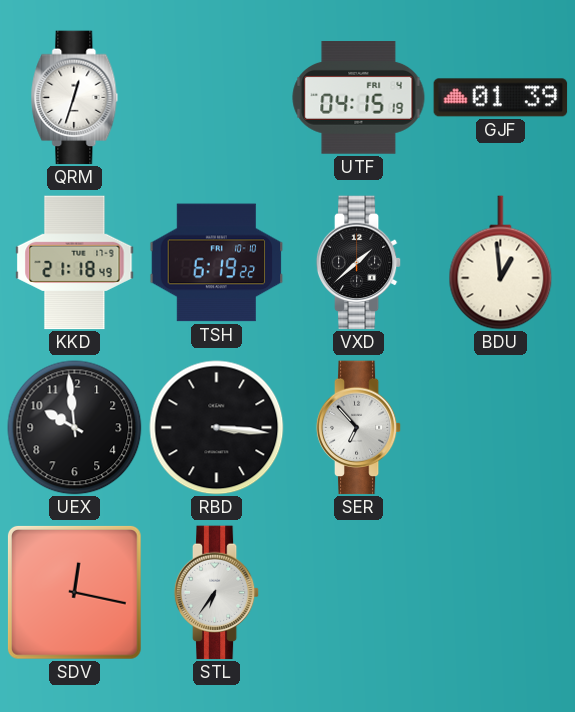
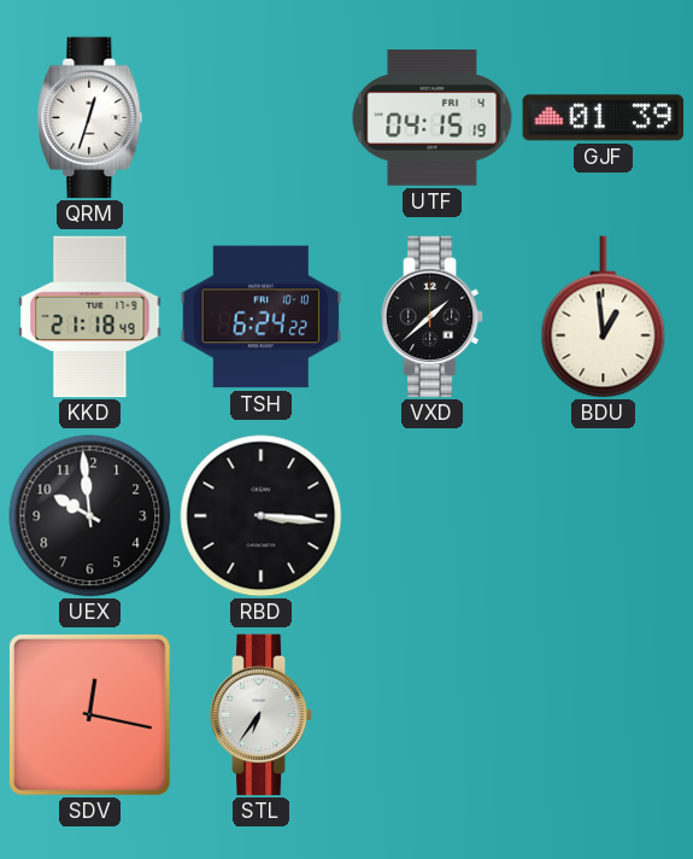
TSH: 6:19 -> 6:24
SER: 6:53 -> none
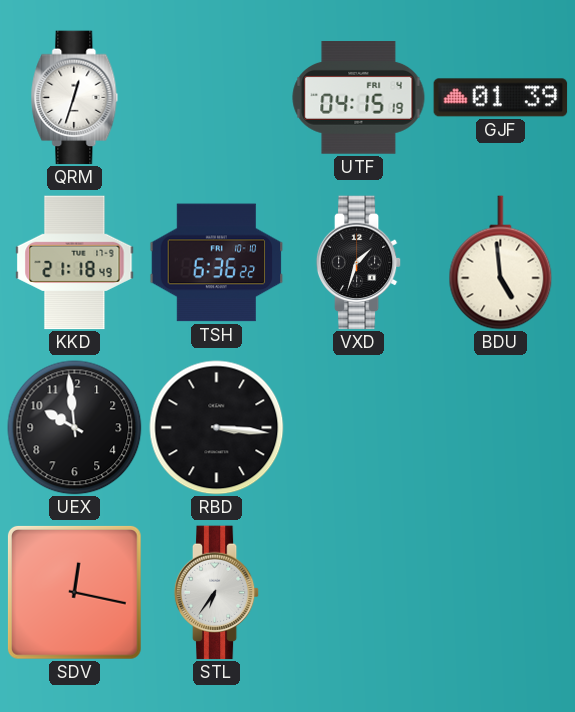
TSH: 6:24 -> 6:36
VXD: 1:38 -> 1:33
BDU: 12:59 -> 4:59
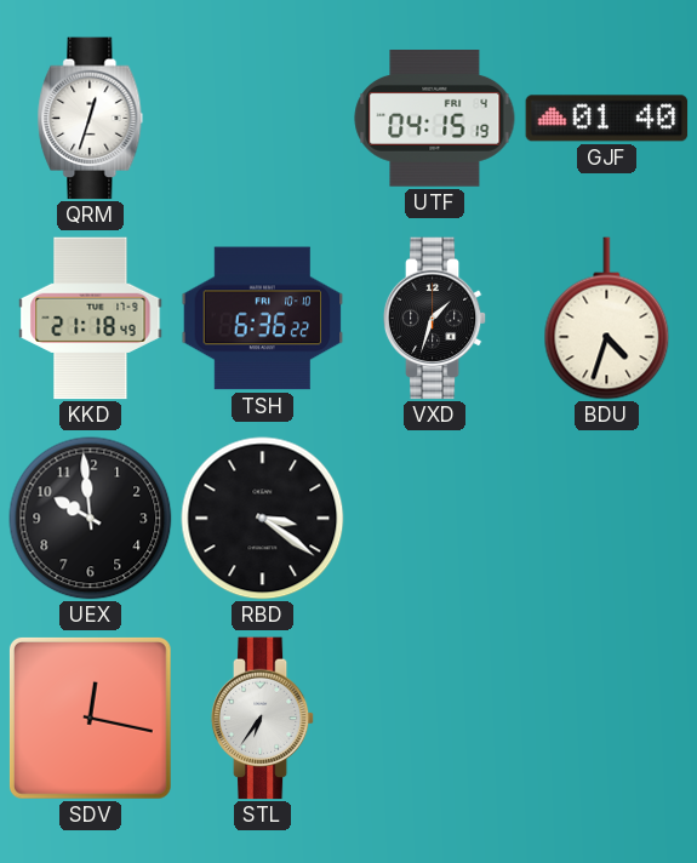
GJF: 01:39 -> 01:40
BDU: 4:59 -> 4:33
RBD: 3:16 -> 3:21
